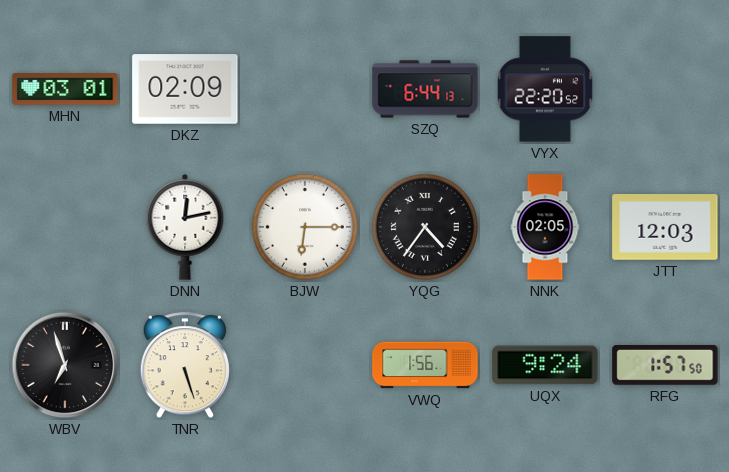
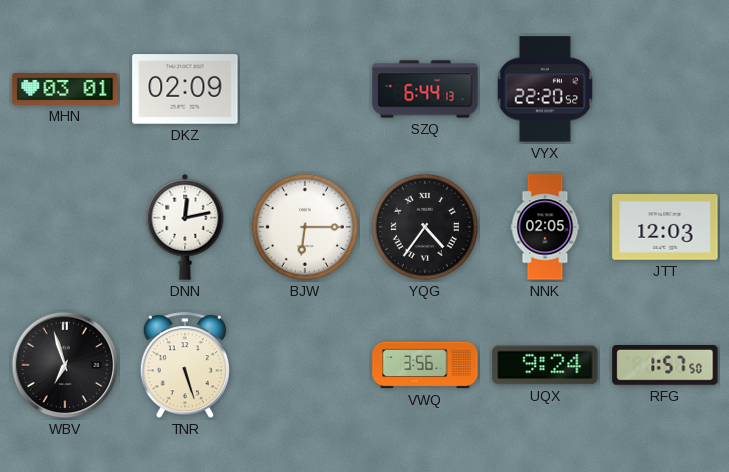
VWQ: 1:56 -> 3:56
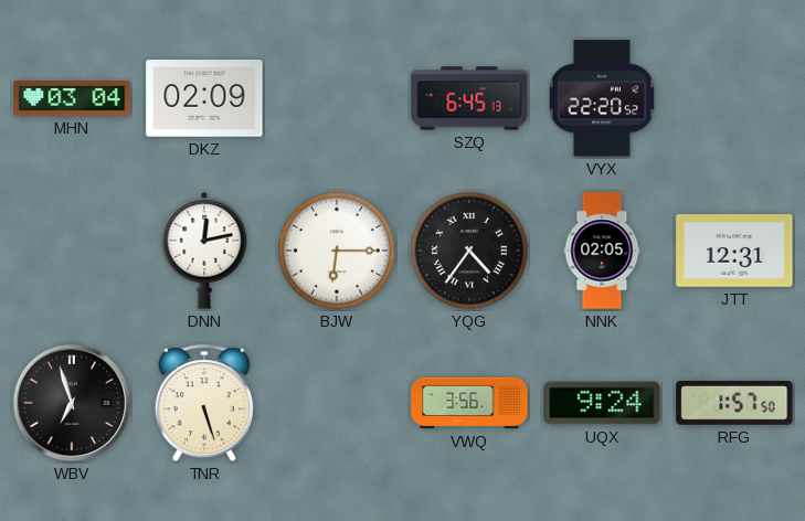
MHN: 03:01 -> 03:04
SZQ: 6:44 -> 6:45
JTT: 12:03 -> 12:31
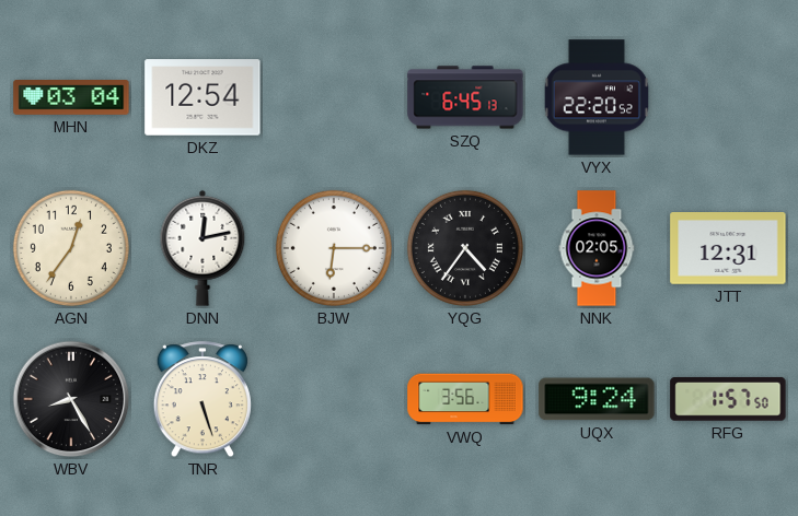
DKZ: 02:09 -> 12:54
AGN: none -> 12:36
WBV: 6:57 -> 8:25
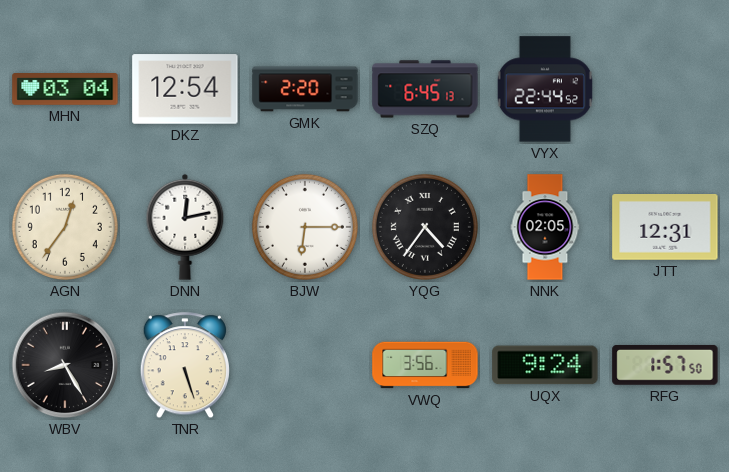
GMK: none -> 2:20
VYX: 22:20 -> 22:44
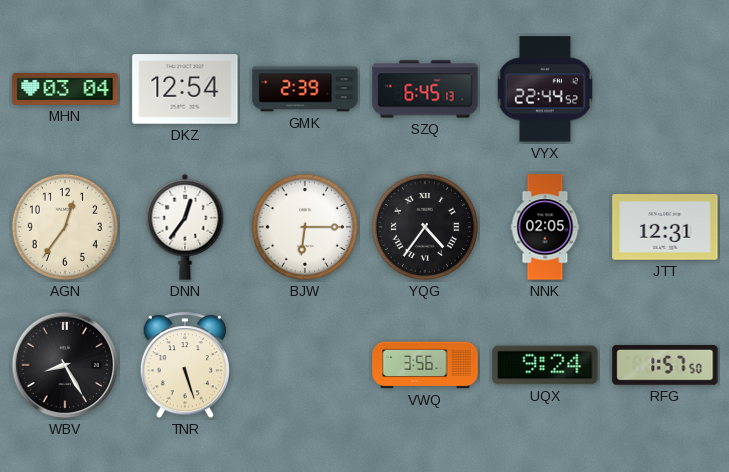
GMK: 2:20 -> 2:39
DNN: 12:13 -> 12:36
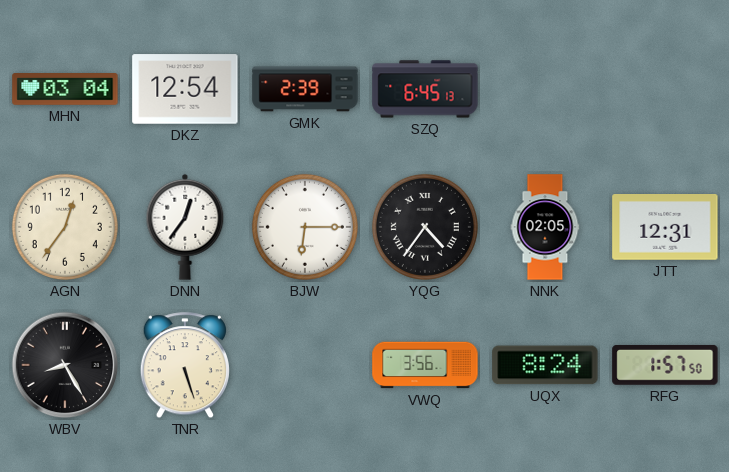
VYX: 22:44 -> none
UQX: 9:24 -> 8:24
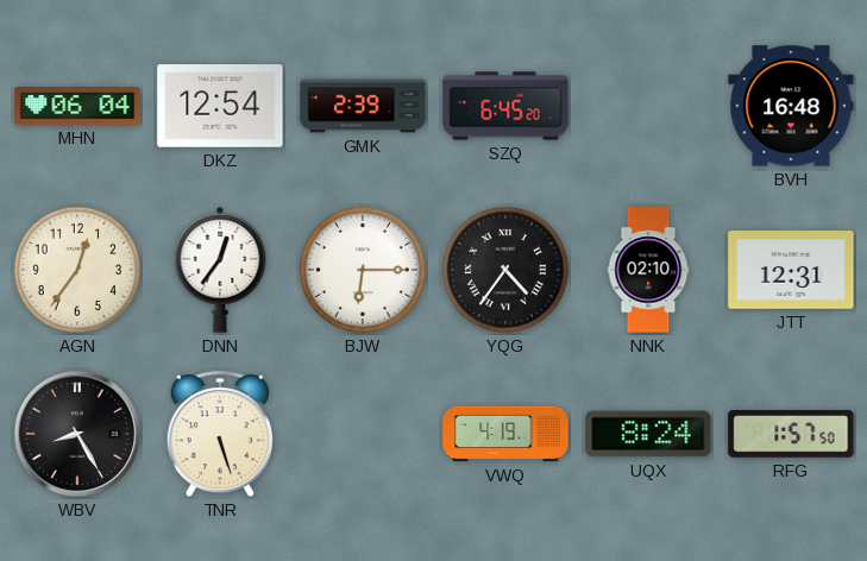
MHN: 03:04 -> 06:04
SZQ: 6:45:13 -> 6:45:20
BVH: none -> 16:48
NNK: 02:05 -> 02:10
VWQ: 3:56 -> 4:19
